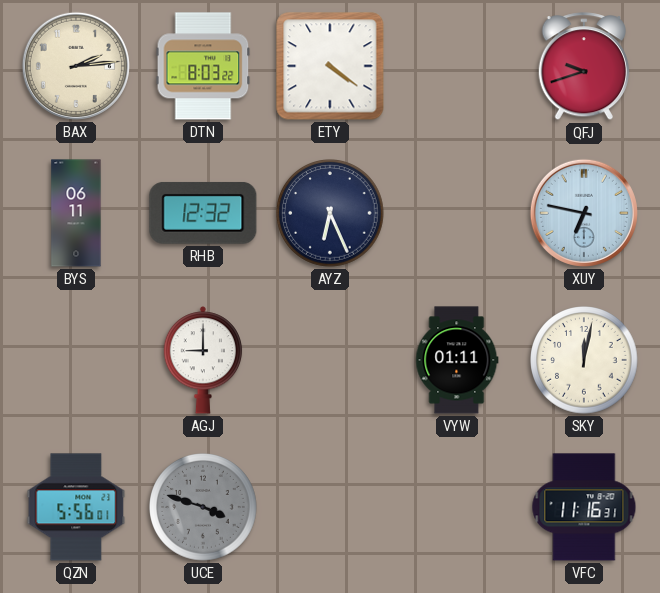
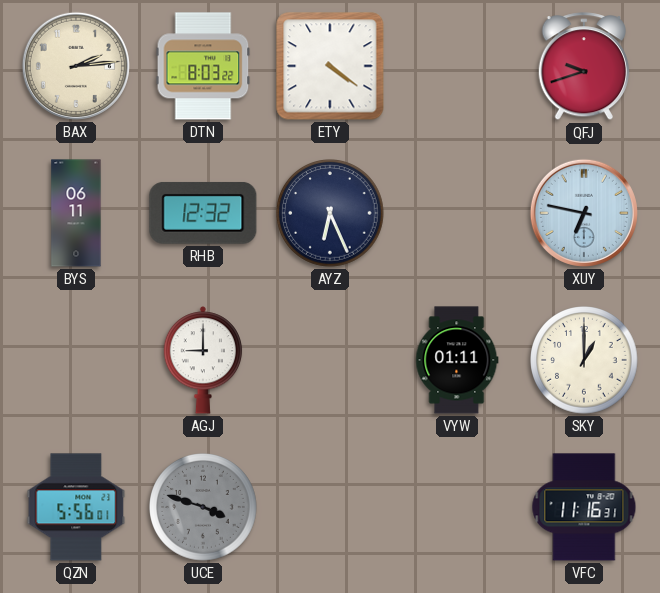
SKY: 12:02 -> 1:00
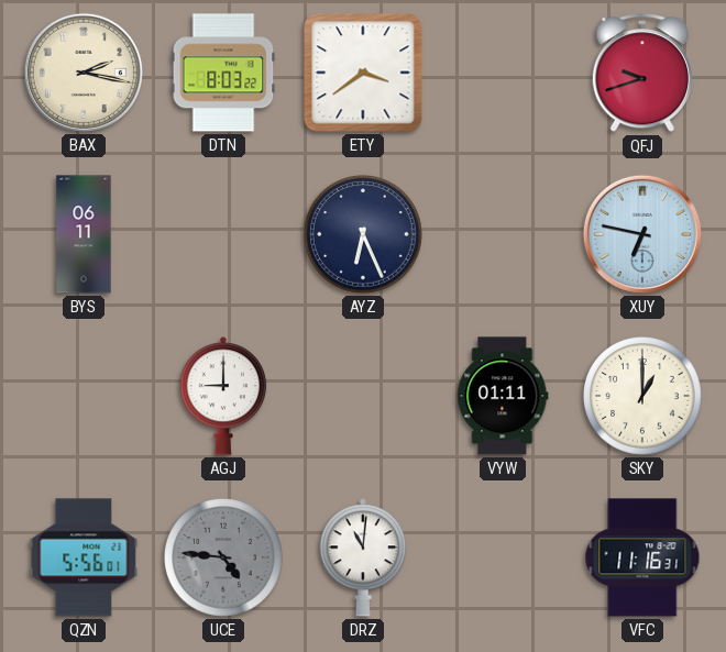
BAX: 2:14 -> 2:17
ETY: 4:21 -> 3:39
RHB: 12:32 -> none
UCE: 3:48 -> 4:46
DRZ: none -> 11:01
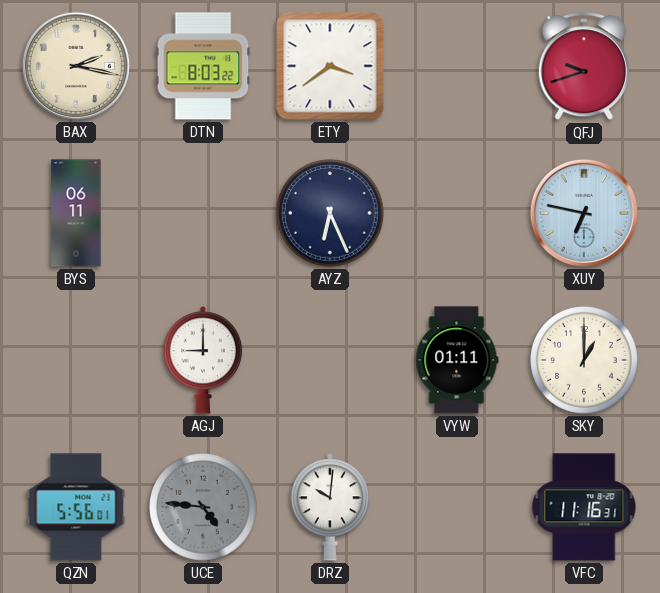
DRZ: 11:01 -> 10:01
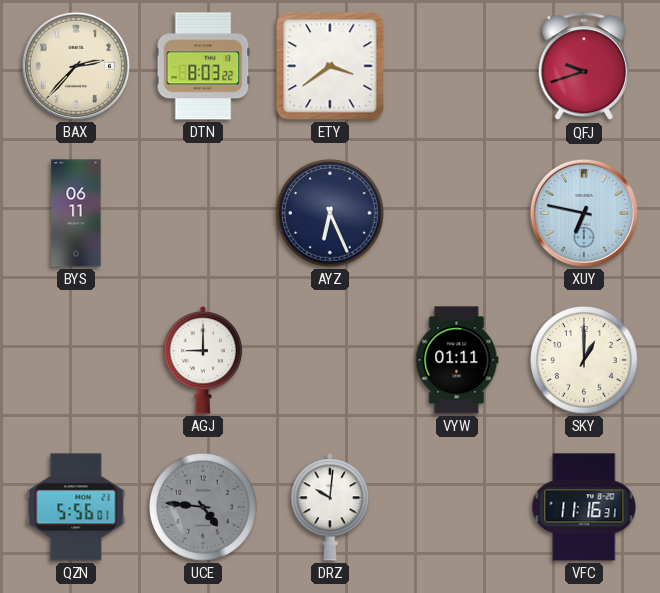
BAX: 2:17 -> 2:37
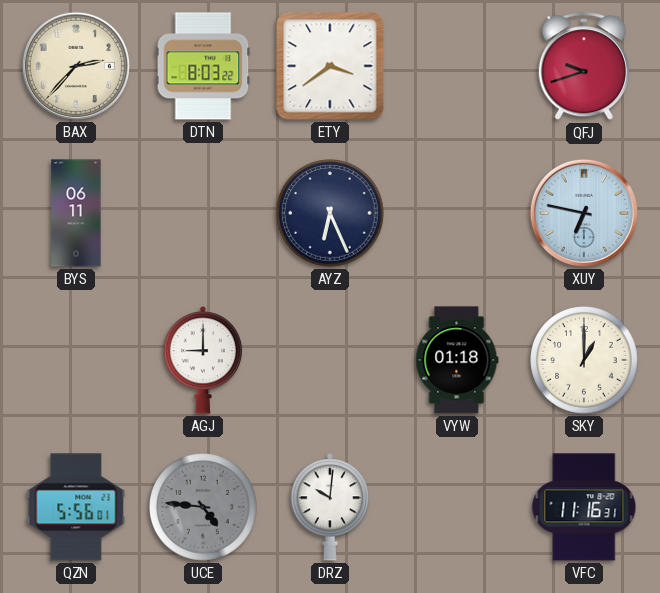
VYW: 01:11 -> 01:18
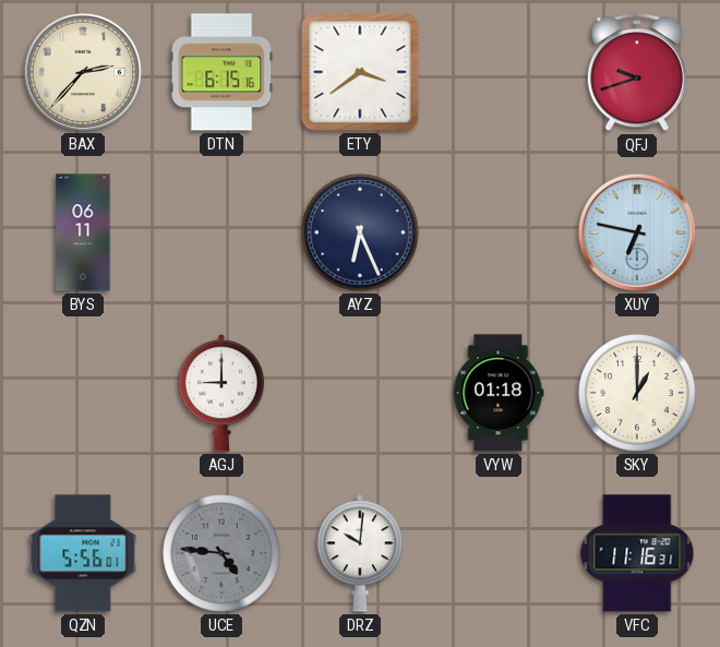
DTN: 8:03 -> 6:15
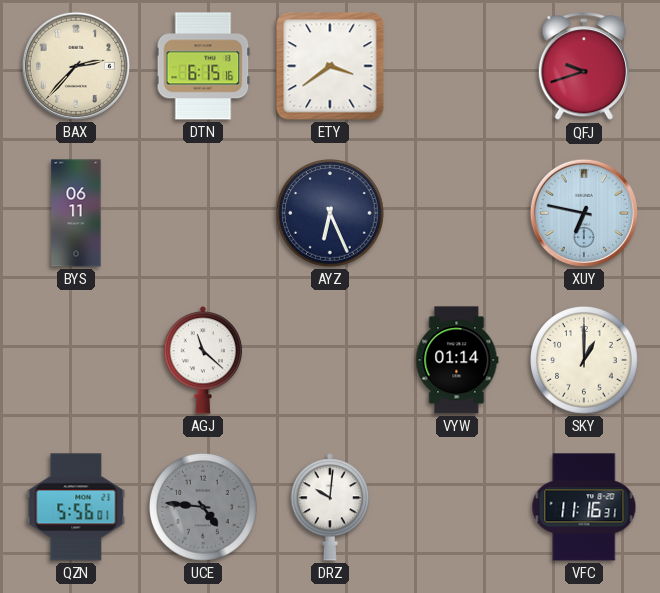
AGJ: 9:00 -> 11:22
VYW: 01:18 -> 01:14
